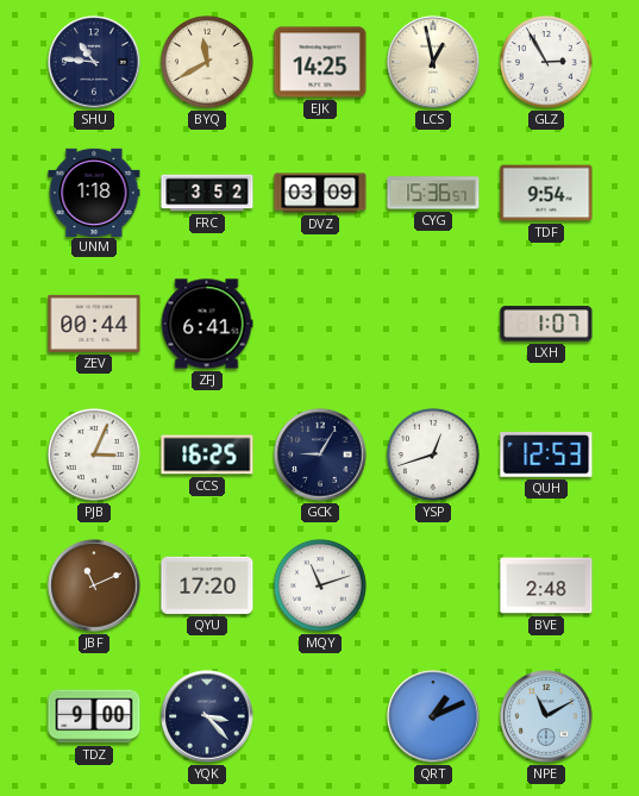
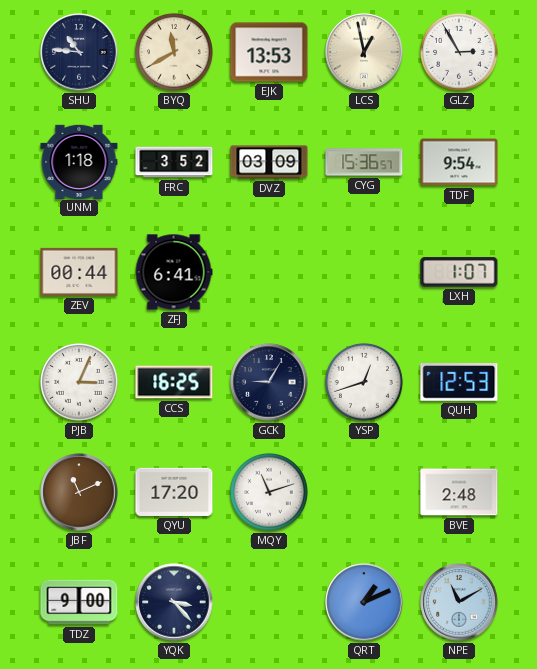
EJK: 14:25 -> 13:53
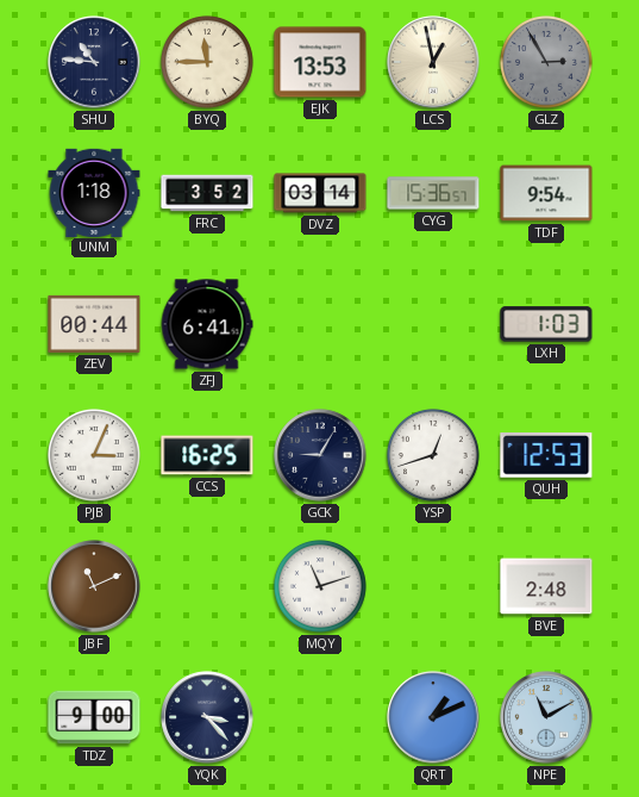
BYQ: 11:40 -> 11:45
GLZ dial: white -> grey
DVZ: 03:09 -> 03:14
LXH: 1:07 -> 1:03
QYU: 17:20 -> none
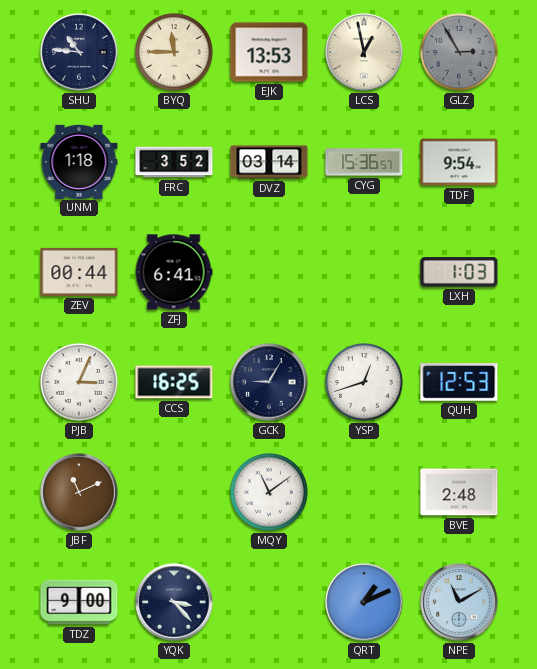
MQY: 11:12 -> 11:09
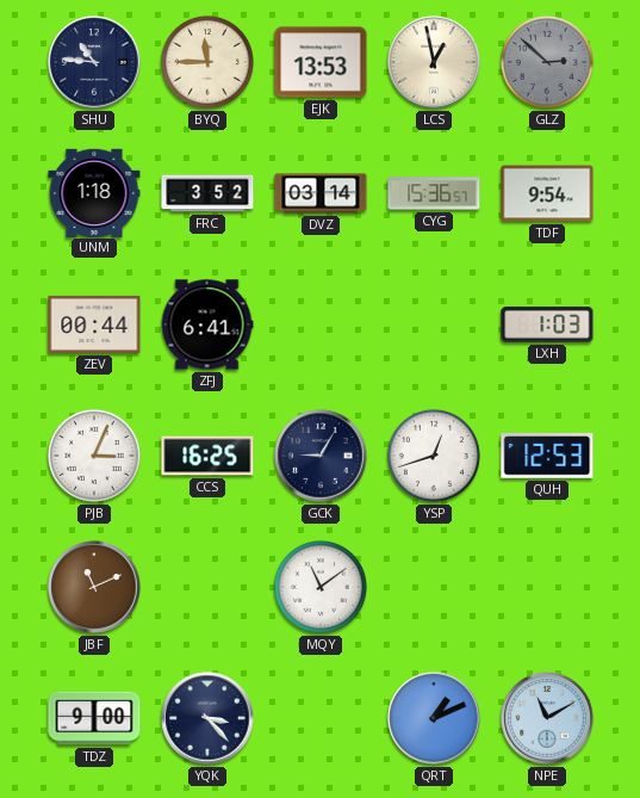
GLZ: 2:55 -> 2:52
BVE: 2:48 -> none
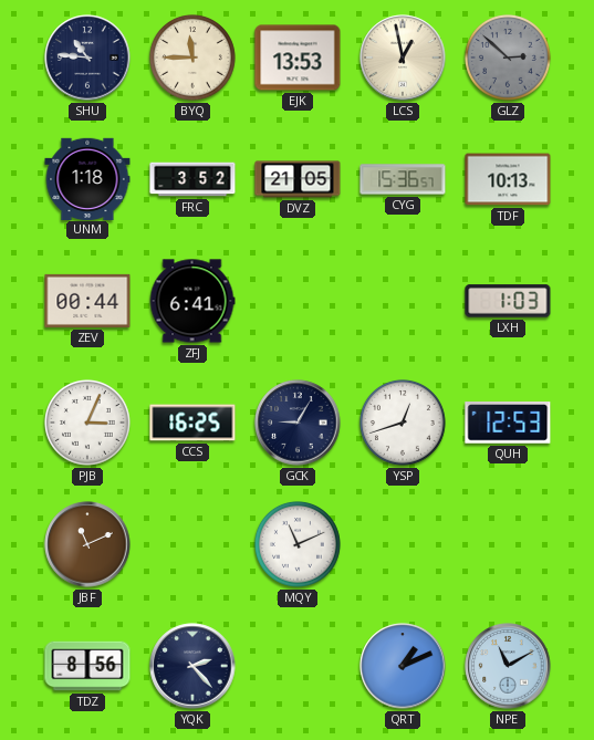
DVZ: 03:14 -> 21:05
TDF: 9:54 -> 10:13
MQY: 11:09 -> 11:11
TDZ: 9:00 -> 8:56
YQK: 3:23 -> 2:23
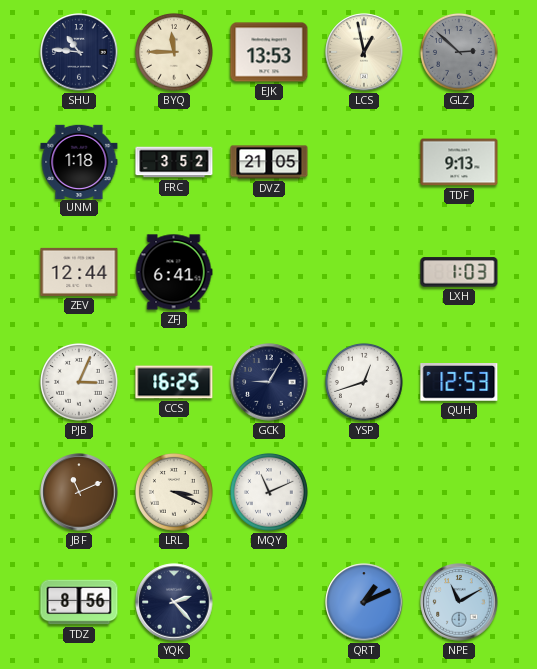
CYG: 15:36 -> none
TDF: 10:13 -> 9:13
ZEV: 00:44 -> 12:44
LRL: none -> 3:19
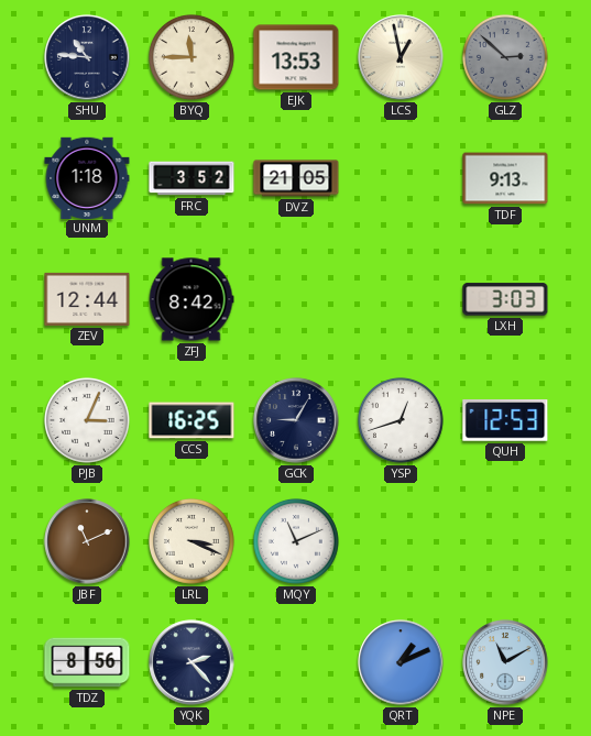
ZFJ: 6:41 -> 8:42
LXH: 1:03 -> 3:03
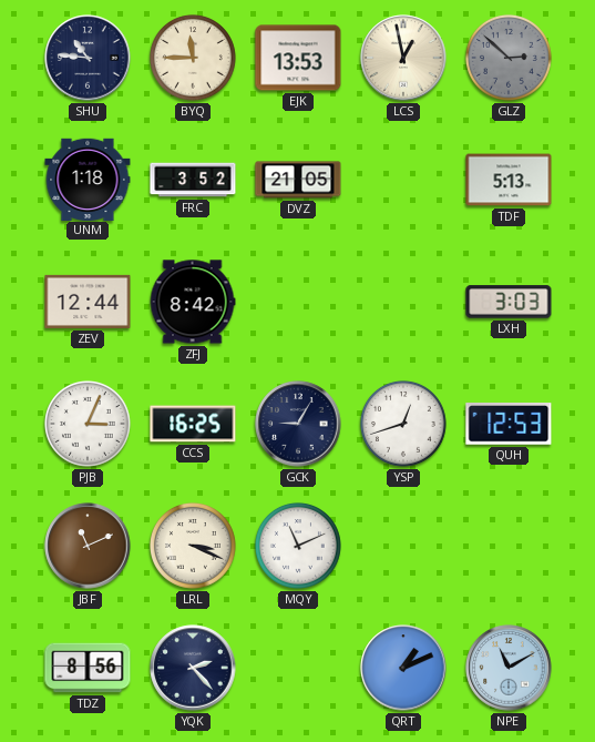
TDF: 9:13 -> 5:13
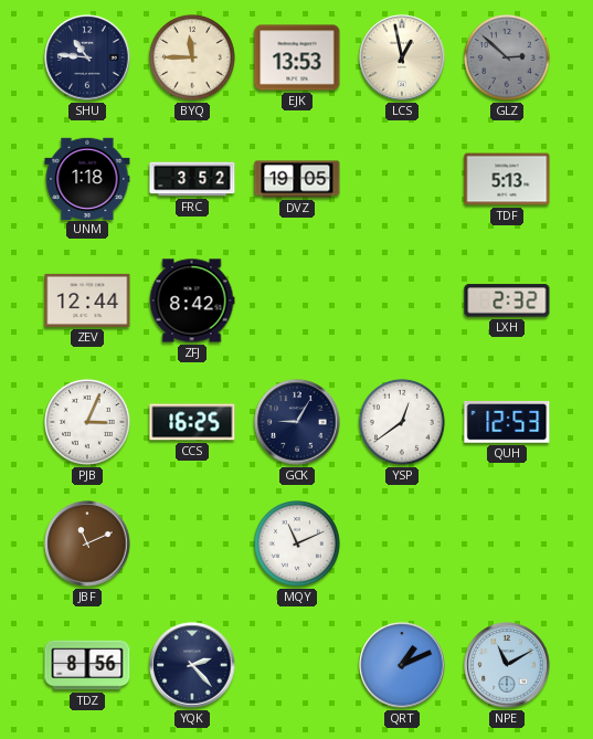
DVZ: 21:05 -> 19:05
LXH: 3:03 -> 2:32
YSP: 12:42 -> 12:39
LRL: 3:19 -> none
